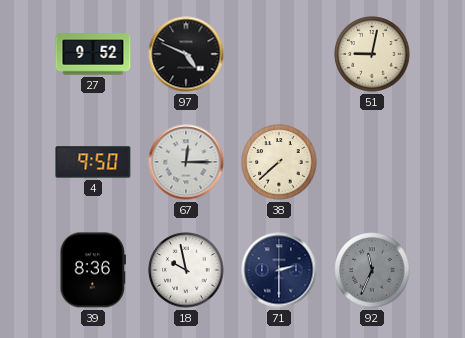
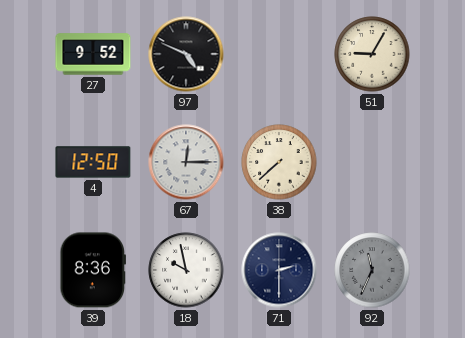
51: 9:02 -> 9:05
4: 9:50 -> 12:50
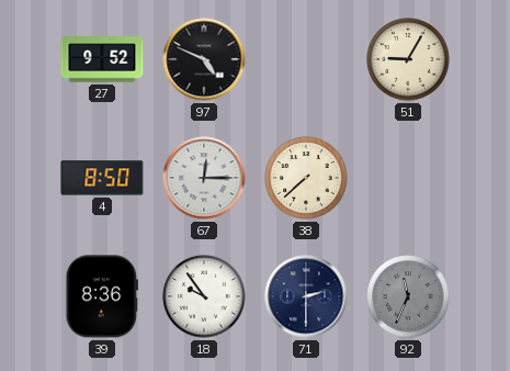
4: 12:50 -> 8:50
18: 9:58 -> 9:54
